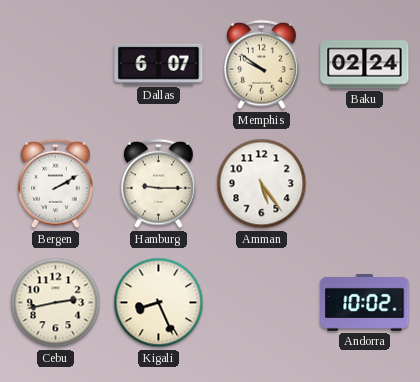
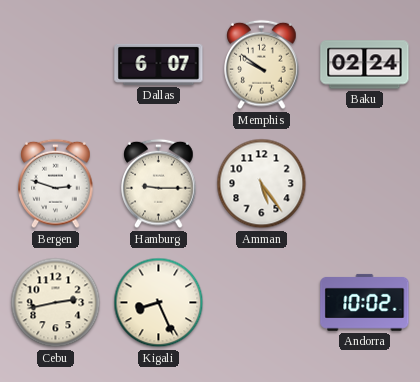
Bergen: 2:10 -> 2:48
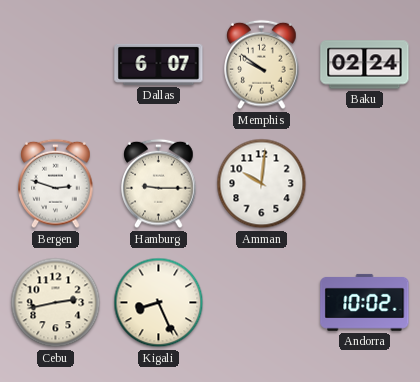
Amman: 5:24 -> 10:01
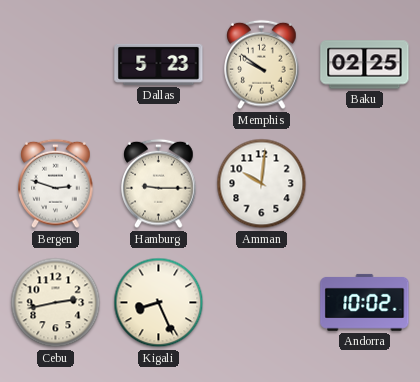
Dallas: 6:07 -> 5:23
Baku: 02:24 -> 02:25
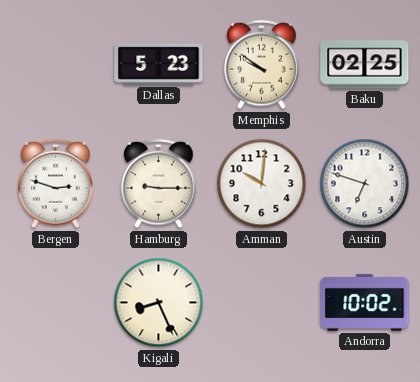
Austin: none -> 6:48
Cebu: 2:43 -> none
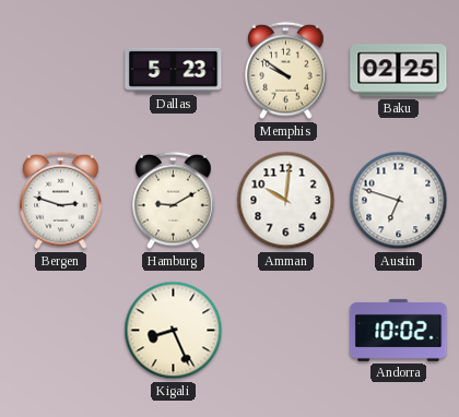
Hamburg: 9:15 -> 9:10
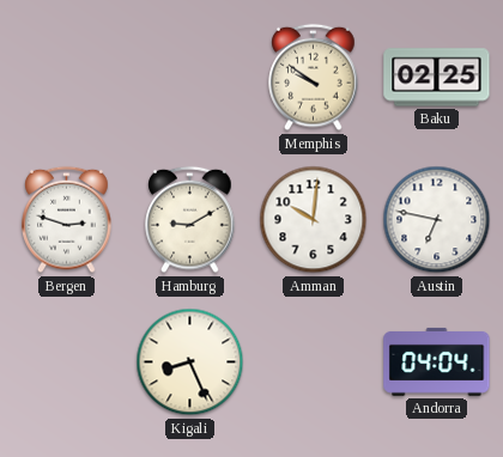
Dallas: 5:23 -> none
Austin: 6:48 -> 6:47
Andorra: 10:02 -> 04:04
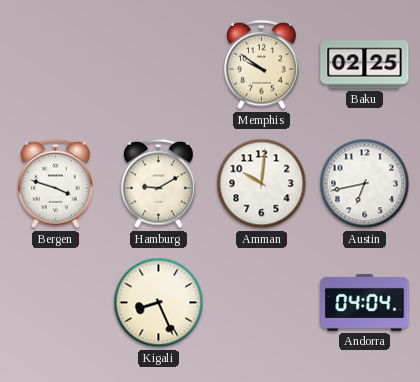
Bergen: 2:48 -> 3:48
Austin: 6:47 -> 6:43
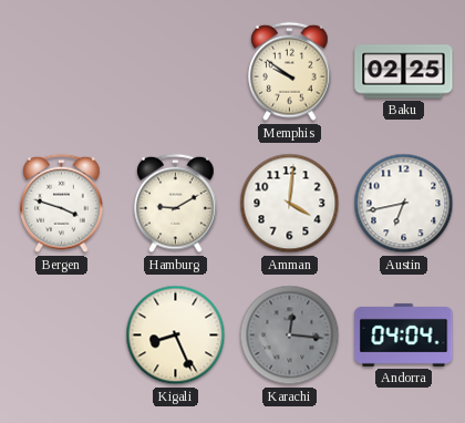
Amman: 10:01 -> 4:01
Karachi: none -> 12:16
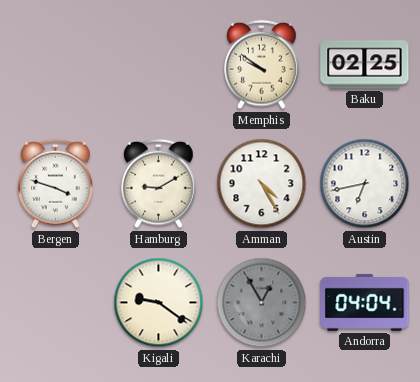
Amman: 4:01 -> 4:25
Kigali: 8:26 -> 9:21
Karachi: 12:16 -> 12:55
